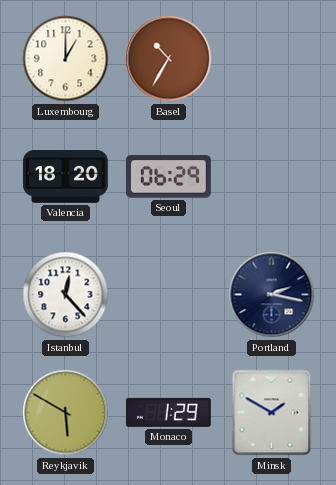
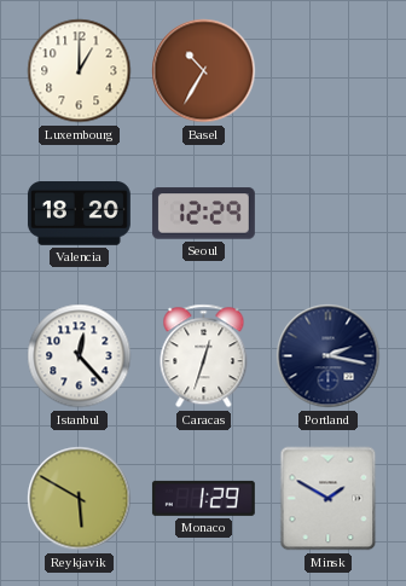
Seoul: 06:29 -> 12:29
Caracas: none -> 12:33
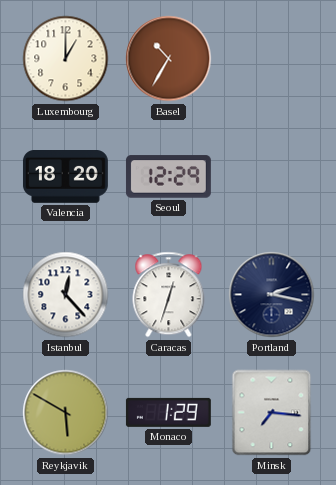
Minsk: 1:50 -> 7:16
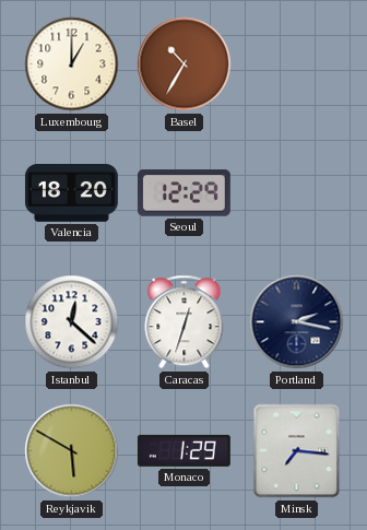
Istanbul: 12:23 -> 12:22
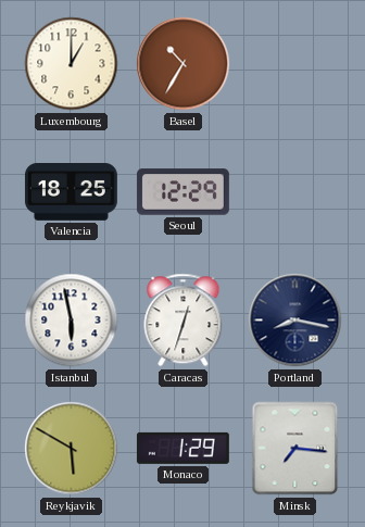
Valencia: 18:20 -> 18:25
Istanbul: 12:22 -> 5:58
Portland: 2:17 -> 8:17
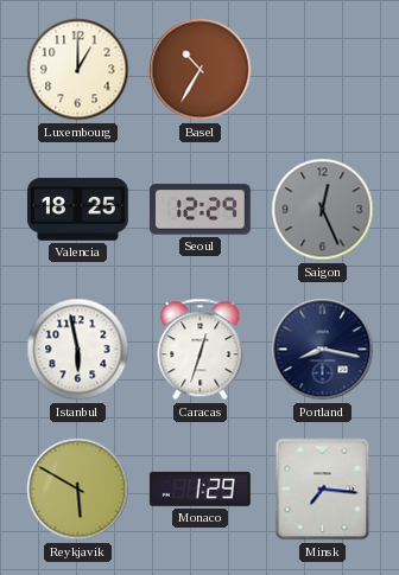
Saigon: none -> 12:26
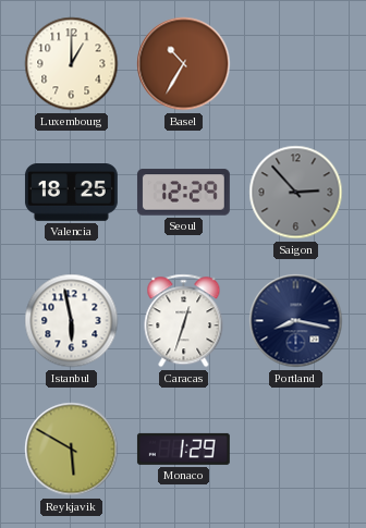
Saigon: 12:26 -> 2:53
Minsk: 7:16 -> none
